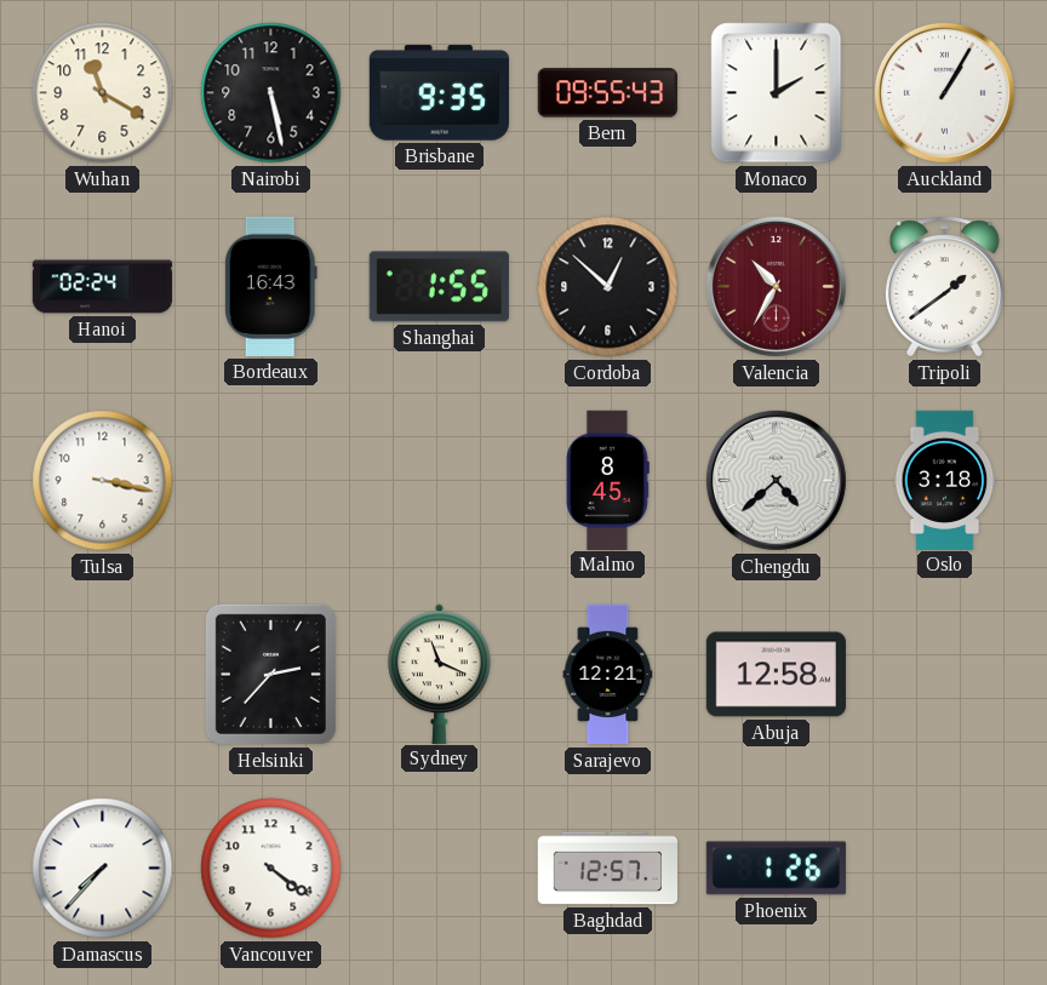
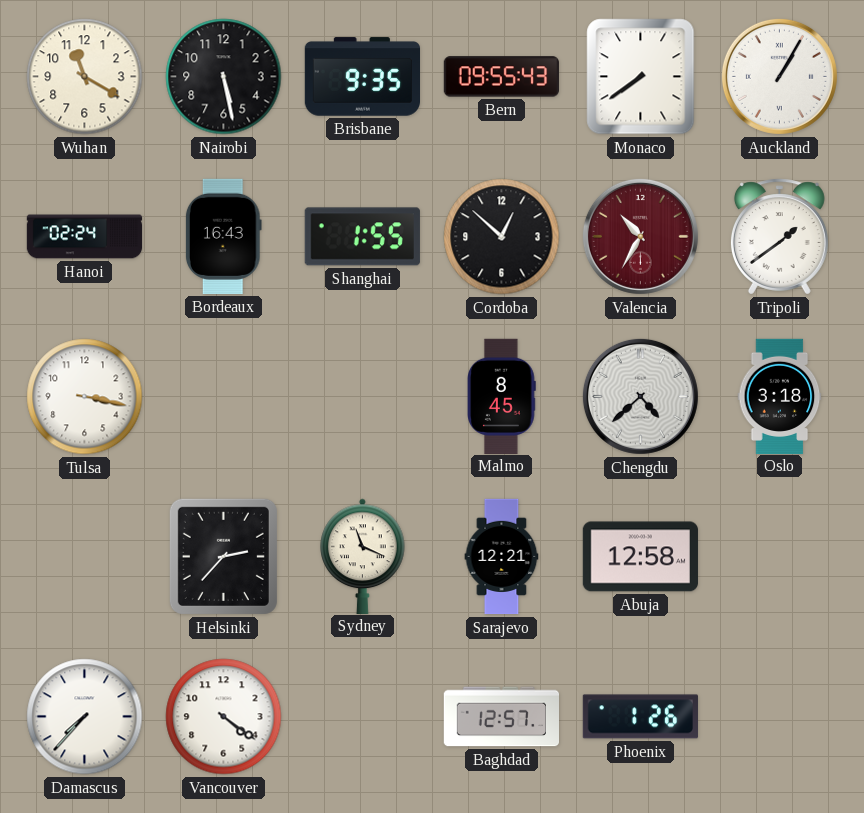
Monaco: 2:00 -> 7:39
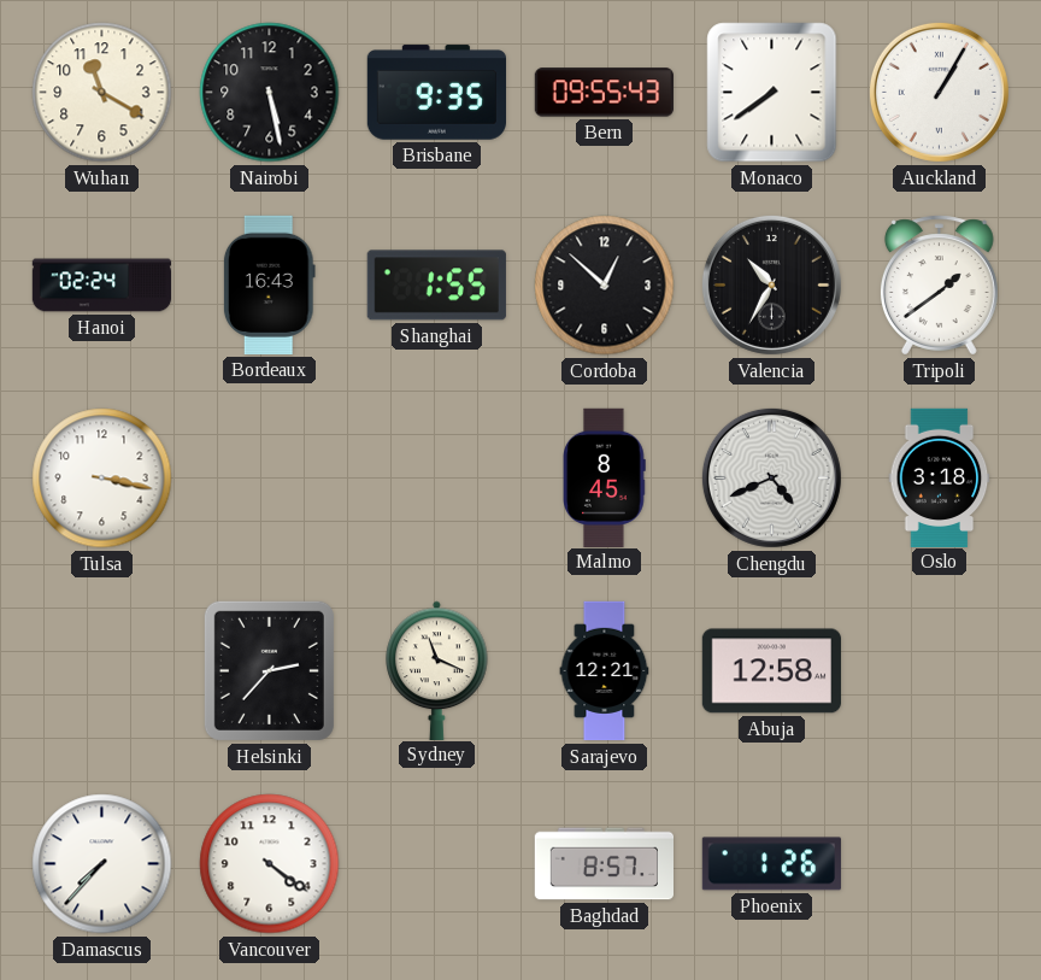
Valencia dial: burgundy -> black
Chengdu: 4:38 -> 4:41
Baghdad: 12:57 -> 8:57
